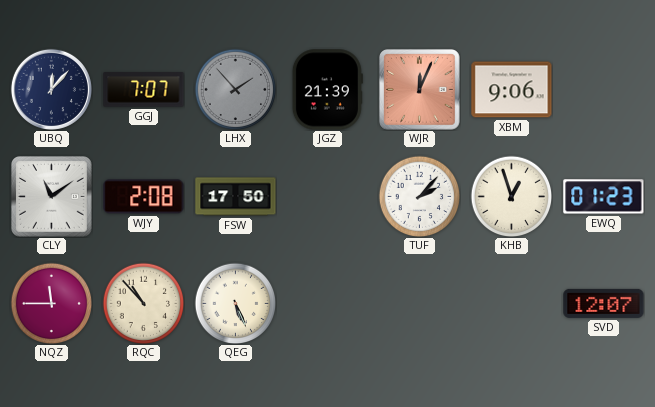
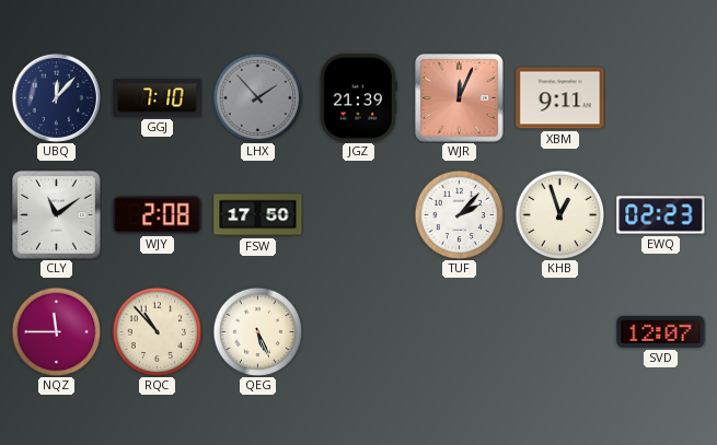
GGJ: 7:07 -> 7:10
XBM: 9:06 -> 9:11
EWQ: 01:23 -> 02:23
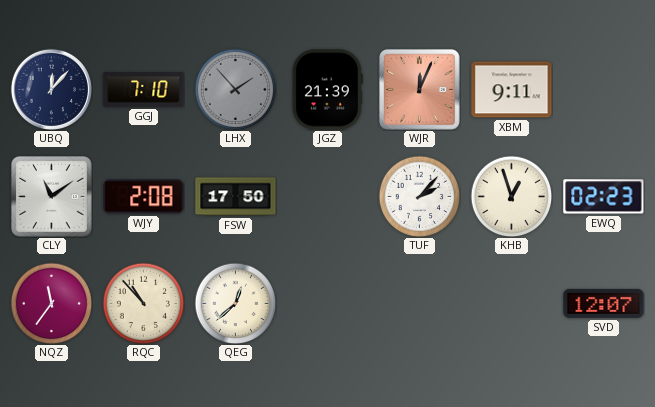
NQZ: 11:45 -> 11:36
QEG: 5:26 -> 12:38
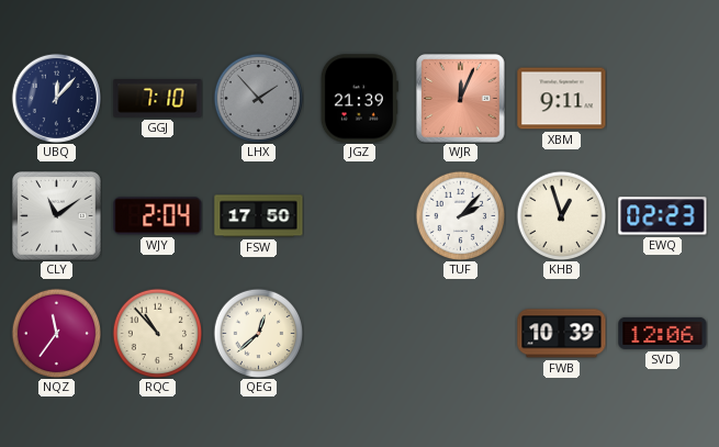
WJY: 2:08 -> 2:04
FWB: none -> 10:39
SVD: 12:07 -> 12:06
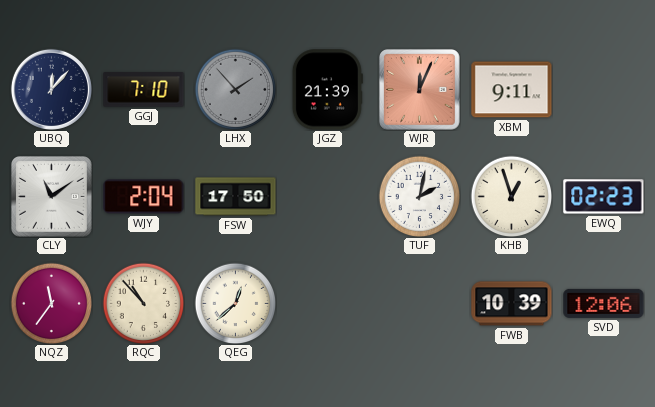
TUF: 2:07 -> 2:02
